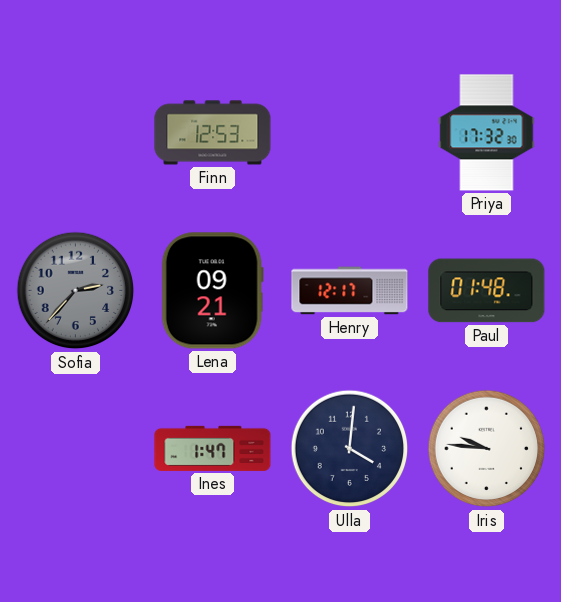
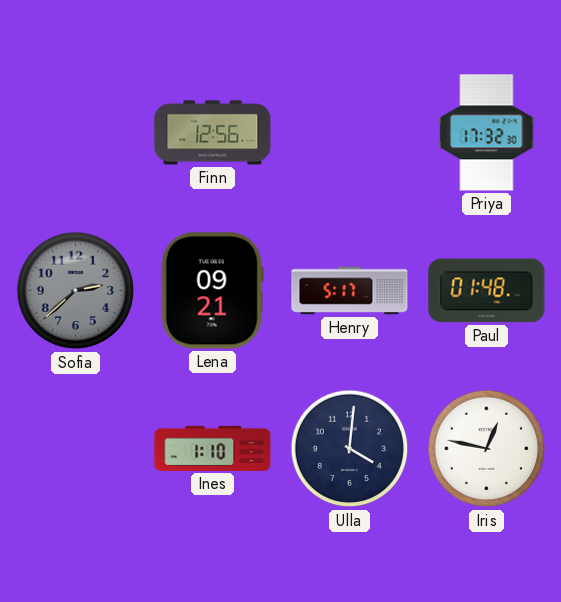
Finn: 12:53 -> 12:56
Sofia: 2:37 -> 2:38
Henry: 12:17 -> 5:17
Ines: 1:47 -> 1:10
Iris: 9:46 -> 12:47
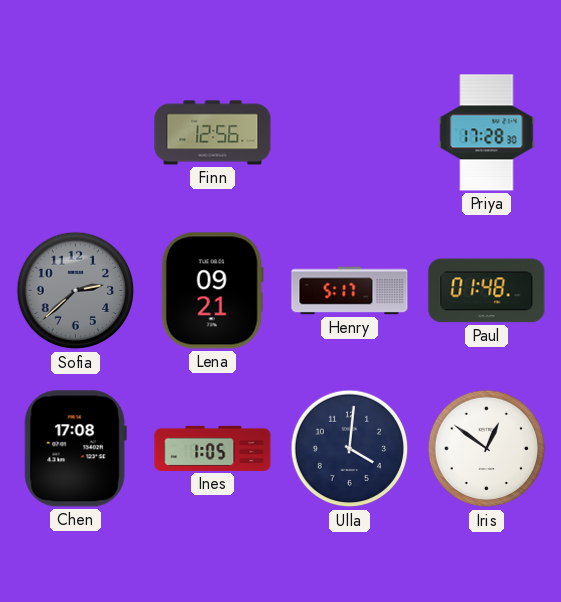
Priya: 17:32 -> 17:28
Chen: none -> 17:08
Ines: 1:10 -> 1:05
Iris: 12:47 -> 12:51
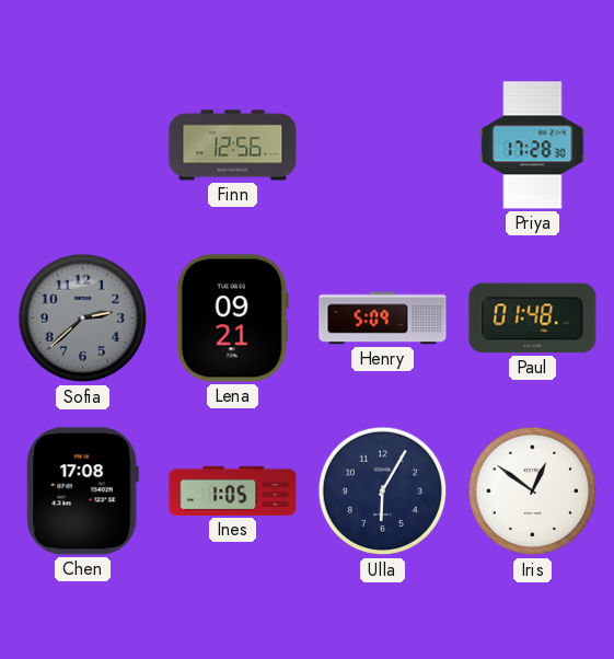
Henry: 5:17 -> 5:09
Ulla: 4:01 -> 6:05
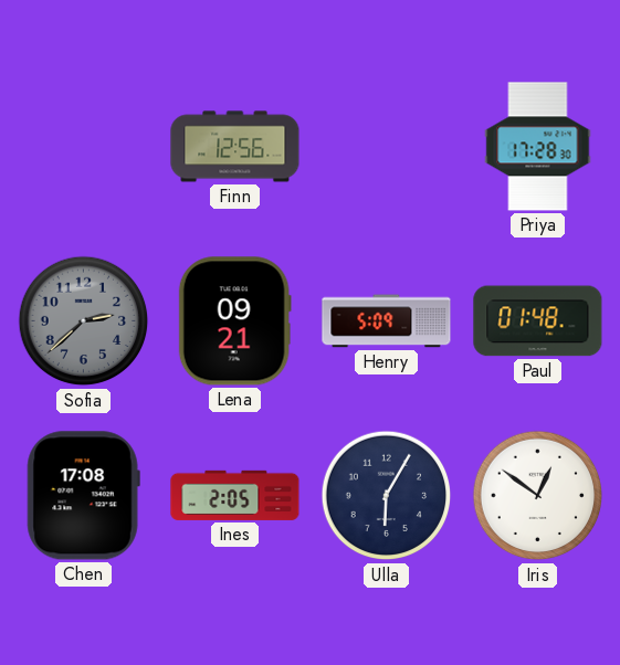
Ines: 1:05 -> 2:05
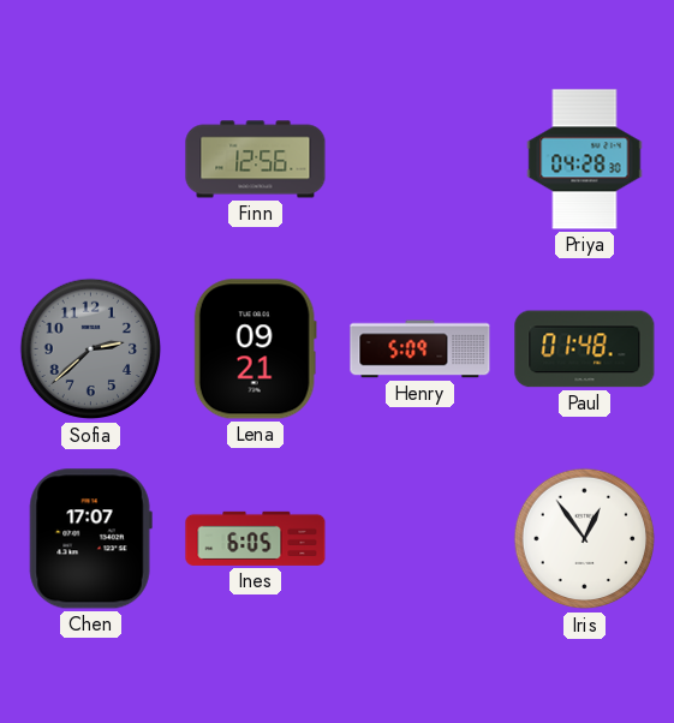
Priya: 17:28 -> 04:28
Chen: 17:08 -> 17:07
Ines: 2:05 -> 6:05
Ulla: 6:05 -> none
Iris: 12:51 -> 12:54
